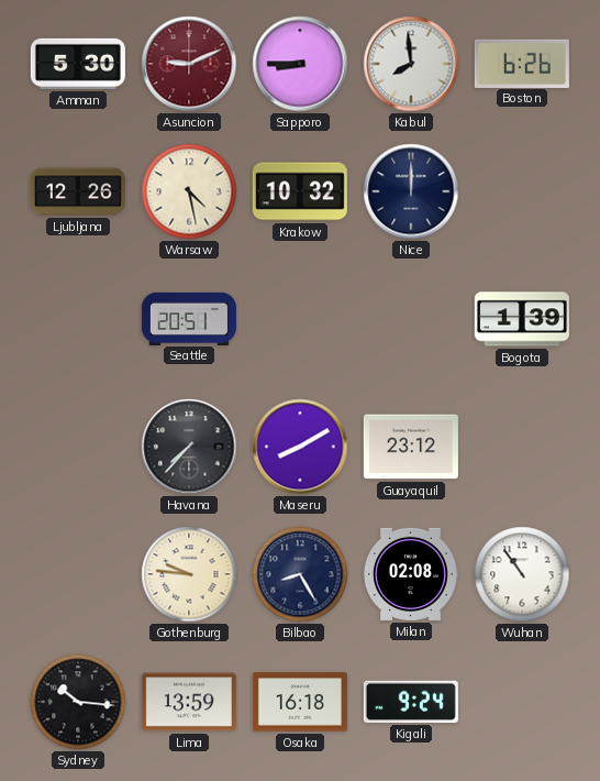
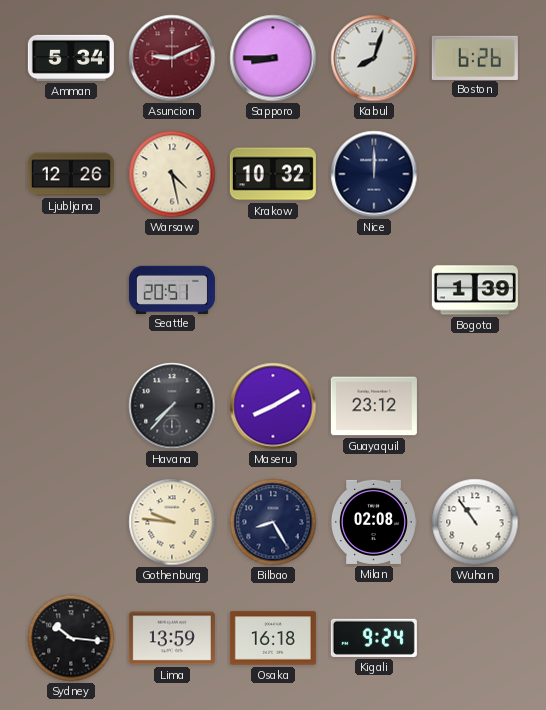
Amman: 5:30 -> 5:34
Kabul: 7:59 -> 8:03
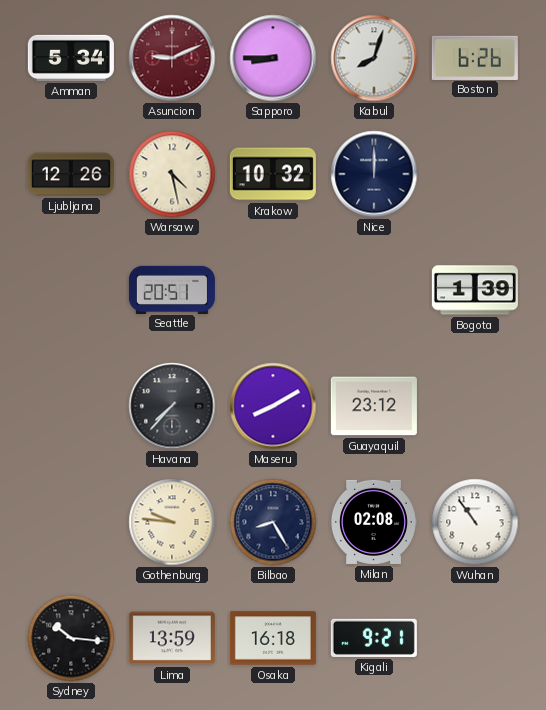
Kigali: 9:24 -> 9:21
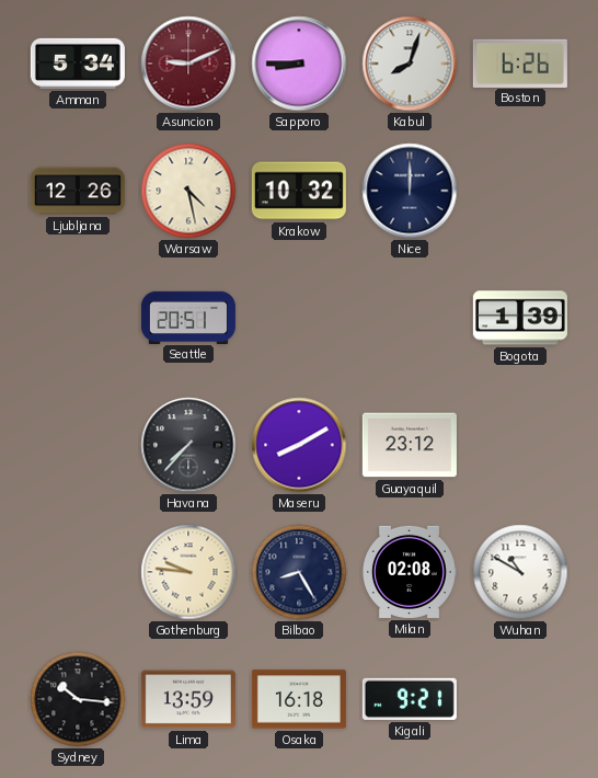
Wuhan: 10:54 -> 10:50
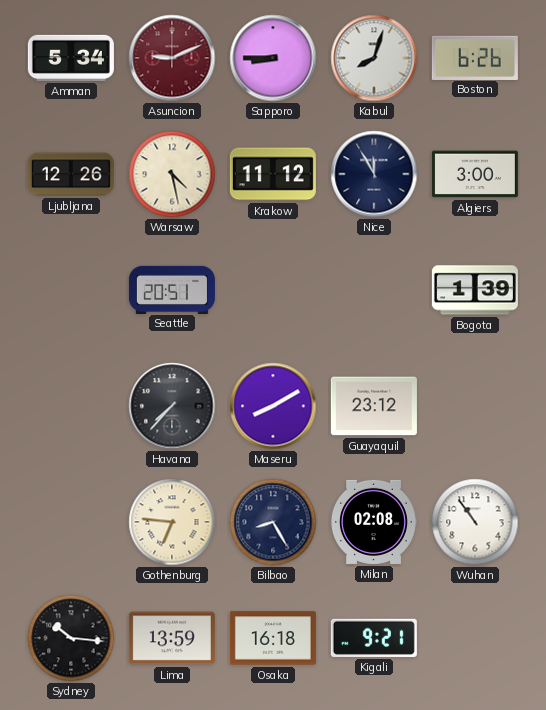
Krakow: 10:32 -> 11:12
Nice: 12:00 -> 11:55
Algiers: none -> 3:00
Gothenburg: 9:46 -> 6:46
Wuhan: 10:50 -> 10:54
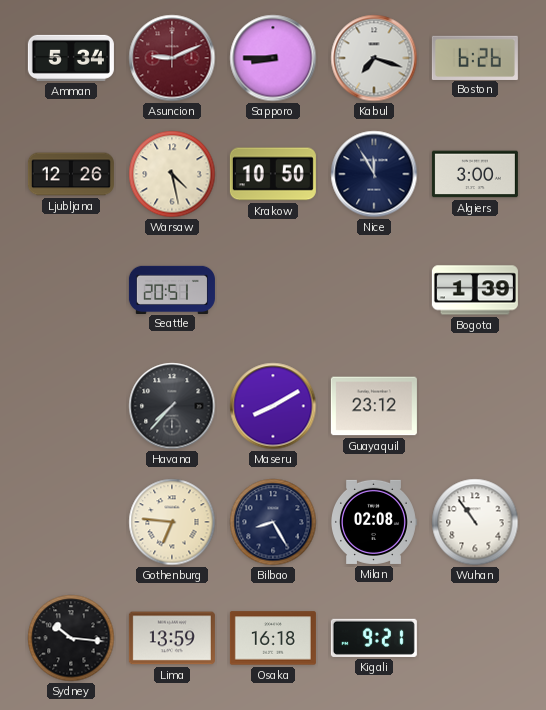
Kabul: 8:03 -> 7:18
Krakow: 11:12 -> 10:50
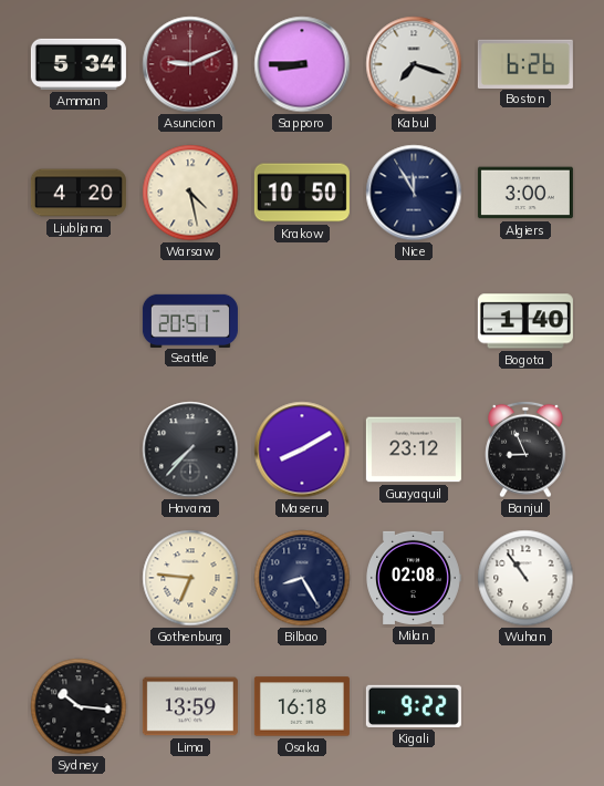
Ljubljana: 12:26 -> 4:20
Bogota: 1:39 -> 1:40
Banjul: none -> 8:56
Kigali: 9:21 -> 9:22
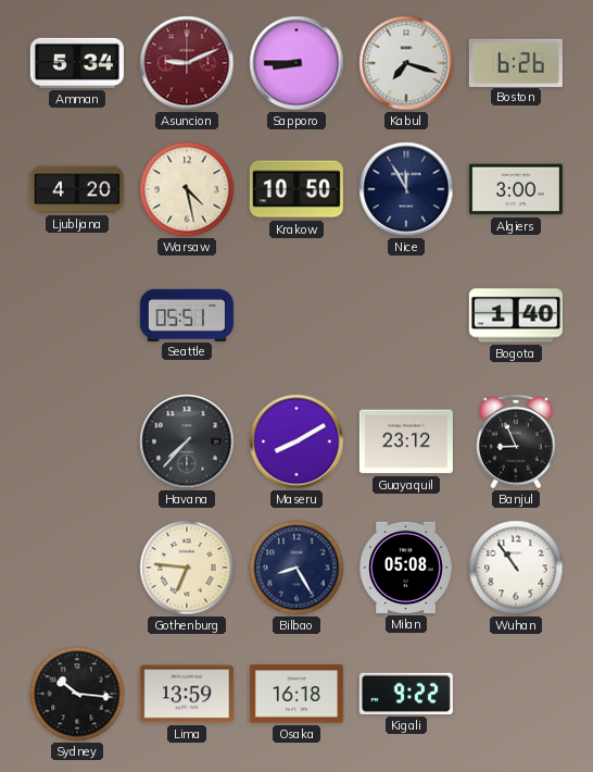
Seattle: 20:51 -> 05:51
Milan: 02:08 -> 05:08
